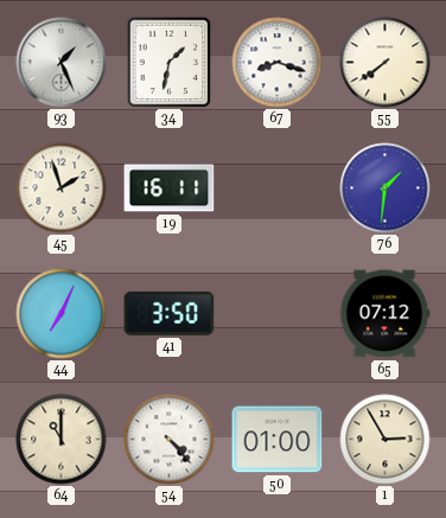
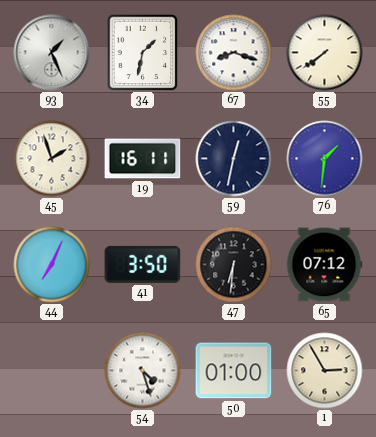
59: none -> 12:32
47: none -> 6:31
64: 11:00 -> none
54: 4:23 -> 4:27
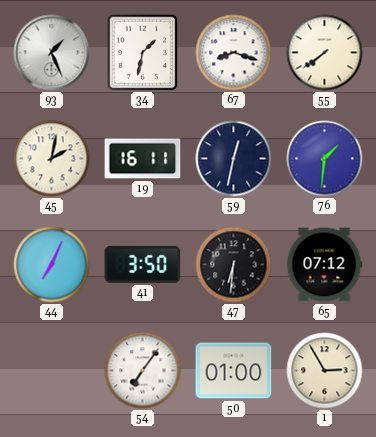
45: 1:57 -> 2:02
54: 4:27 -> 7:06
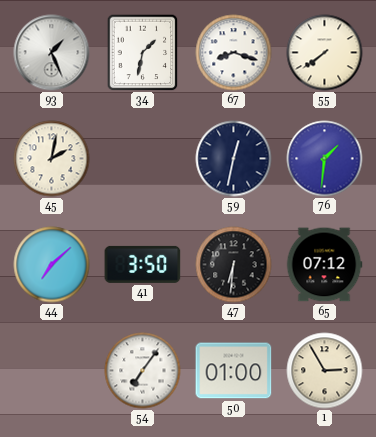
19: 16:11 -> none
44: 7:04 -> 7:08
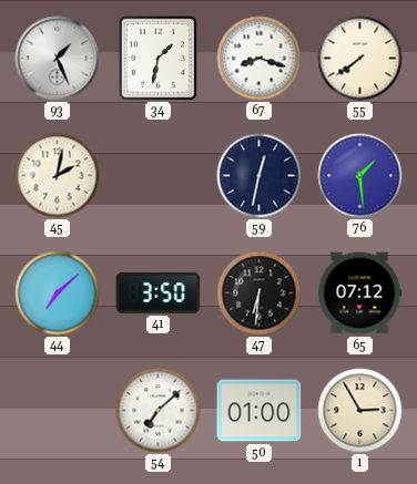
76: 1:31 -> 1:29
54: 7:06 -> 7:08
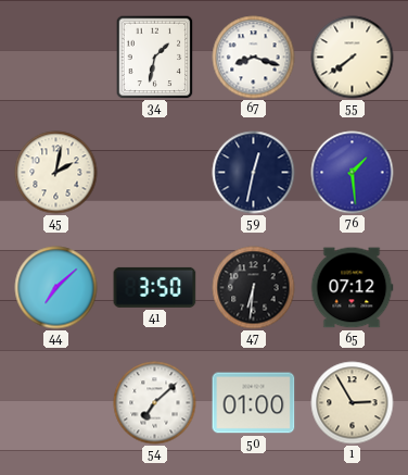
93: 1:26 -> none
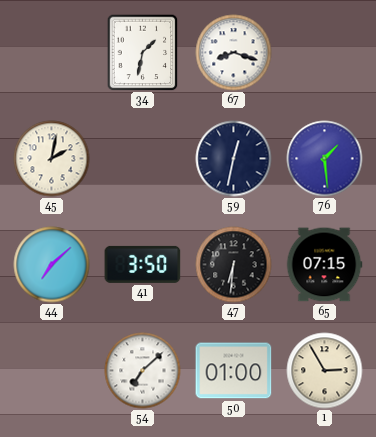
55: 7:39 -> none
65: 07:12 -> 07:15
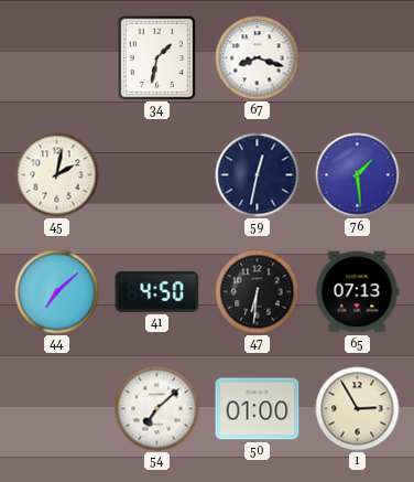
41: 3:50 -> 4:50
65: 07:15 -> 07:13
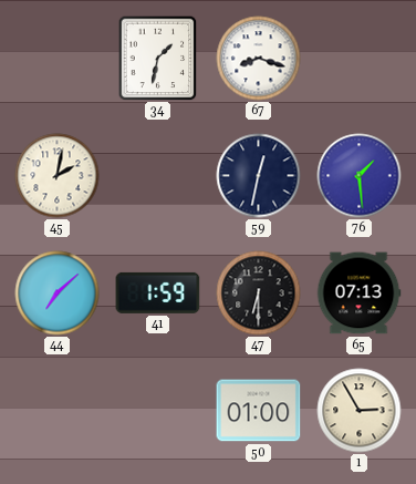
41: 4:50 -> 1:59
47: 6:31 -> 6:30
54: 7:08 -> none
